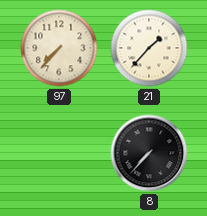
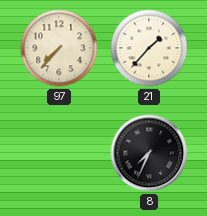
8: 7:37 -> 7:34
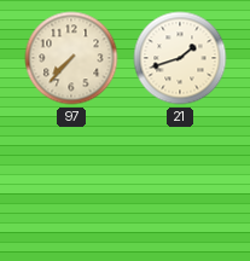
21: 1:37 -> 1:42
8: 7:34 -> none
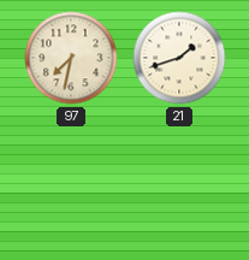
97: 7:37 -> 7:32
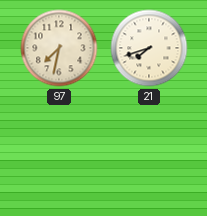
21: 1:42 -> 7:42
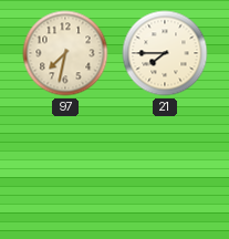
21: 7:42 -> 7:45
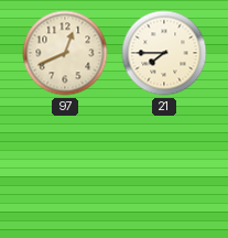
97: 7:32 -> 12:41
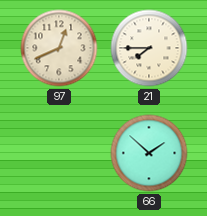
66: none -> 1:52
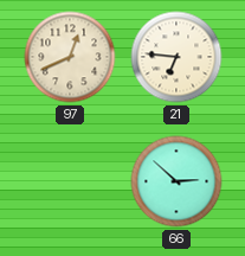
21: 7:45 -> 6:46
66: 1:52 -> 2:52
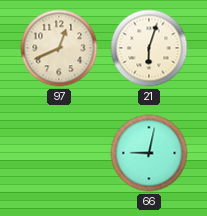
21: 6:46 -> 6:03
66: 2:52 -> 9:02
